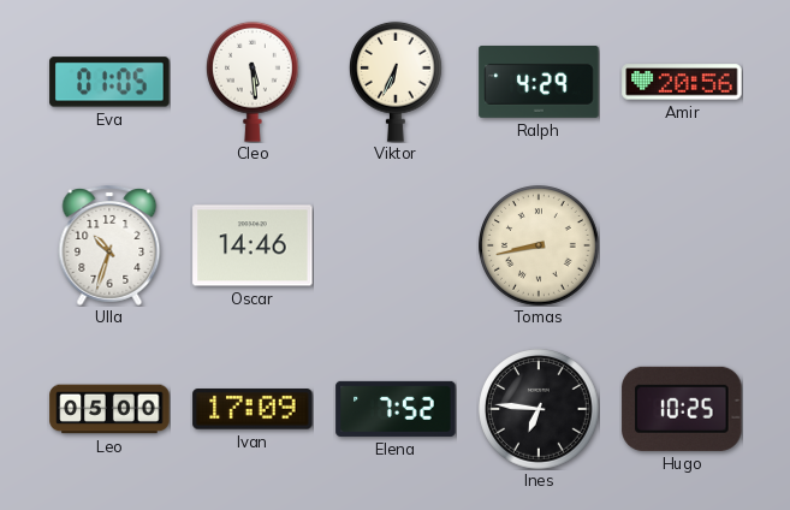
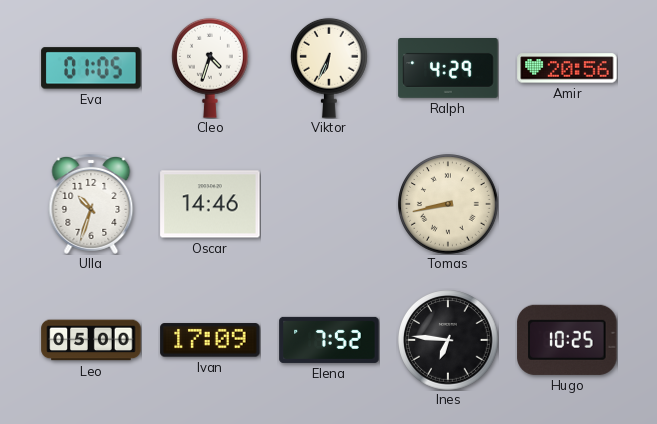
Cleo: 5:29 -> 4:33
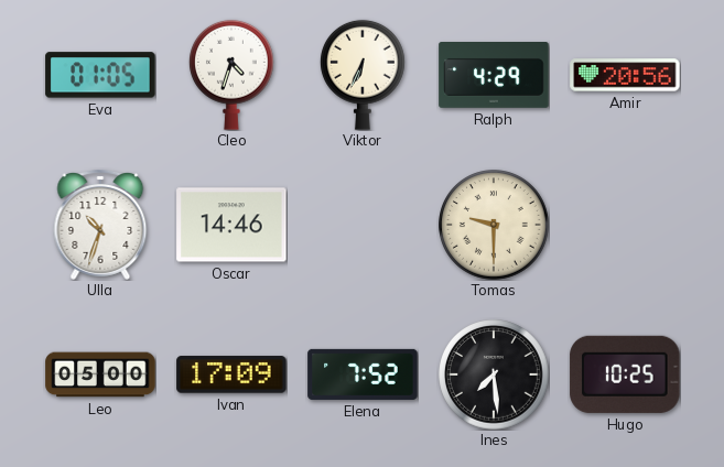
Tomas: 8:43 -> 9:30
Ines: 6:46 -> 7:29
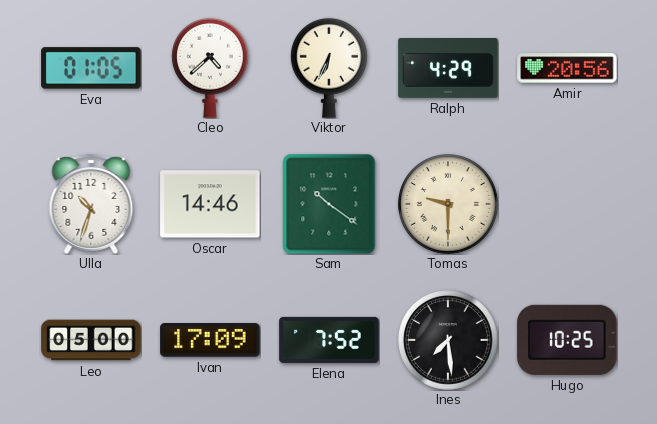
Cleo: 4:33 -> 4:38
Sam: none -> 10:21
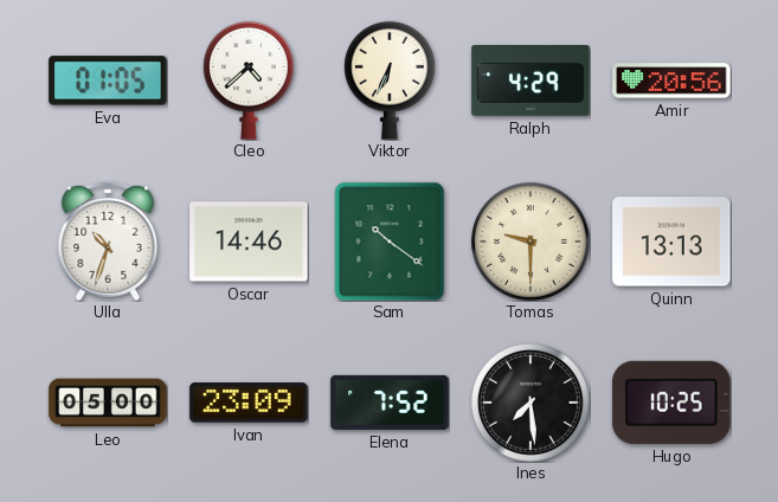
Quinn: none -> 13:13
Ivan: 17:09 -> 23:09
